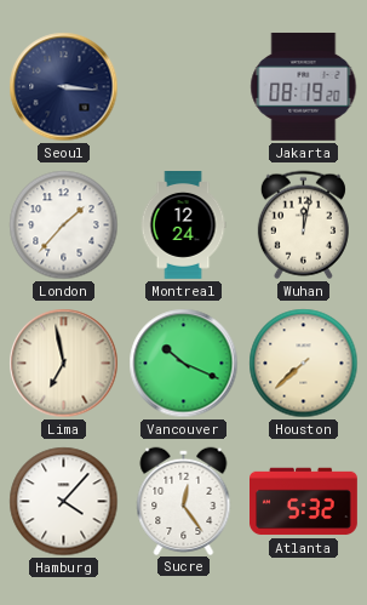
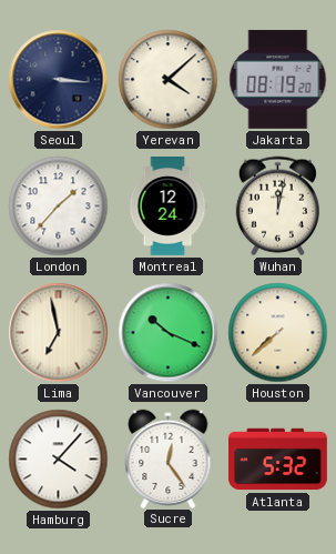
Yerevan: none -> 4:08
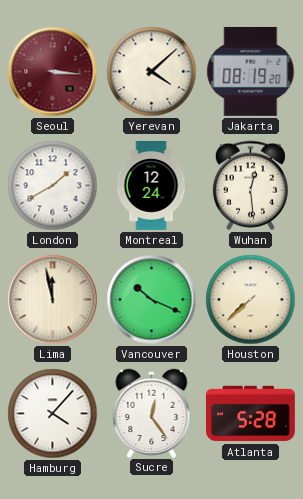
Seoul dial: navy -> burgundy
London: 1:37 -> 1:40
Wuhan: 12:02 -> 12:29
Lima: 6:58 -> 11:58
Atlanta: 5:32 -> 5:28
